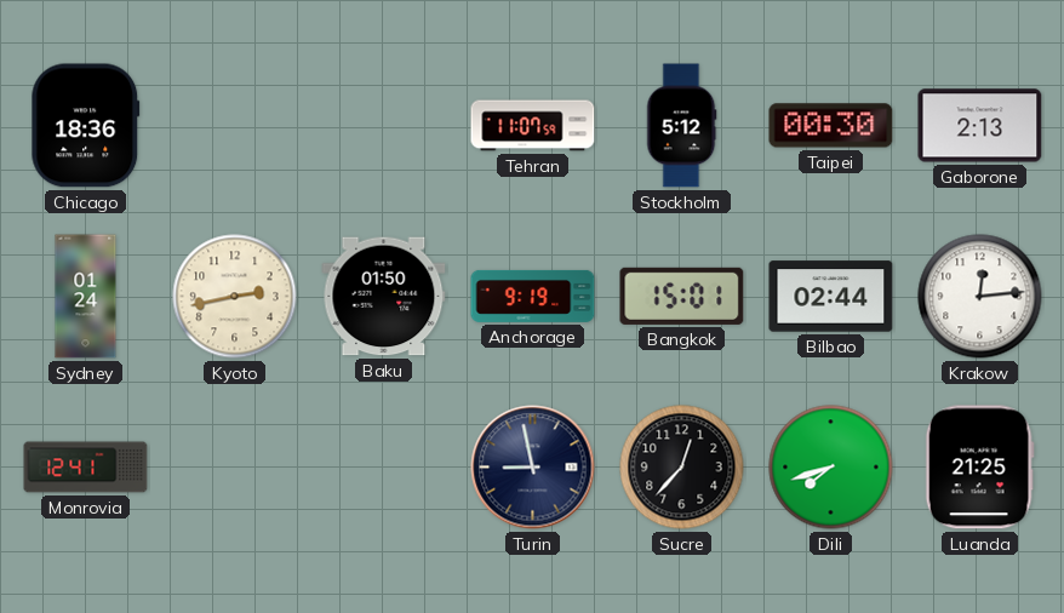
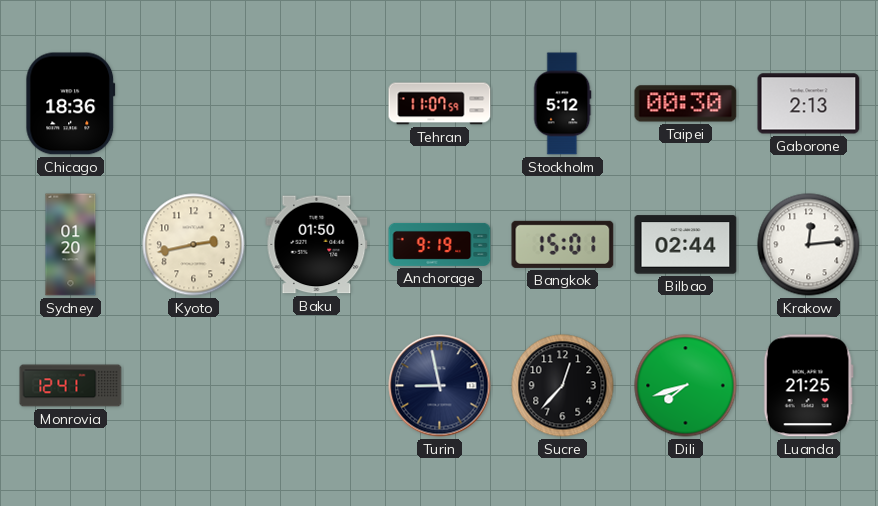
Sydney: 01:24 -> 01:20
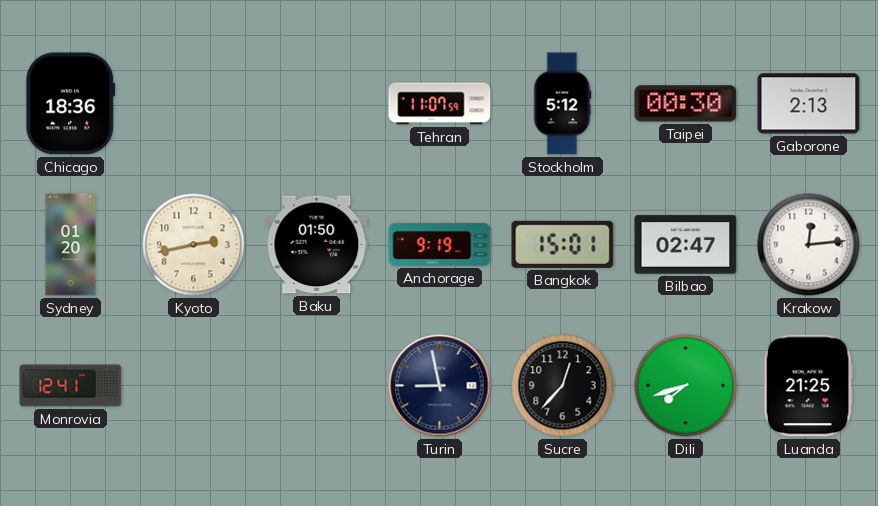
Bilbao: 02:44 -> 02:47
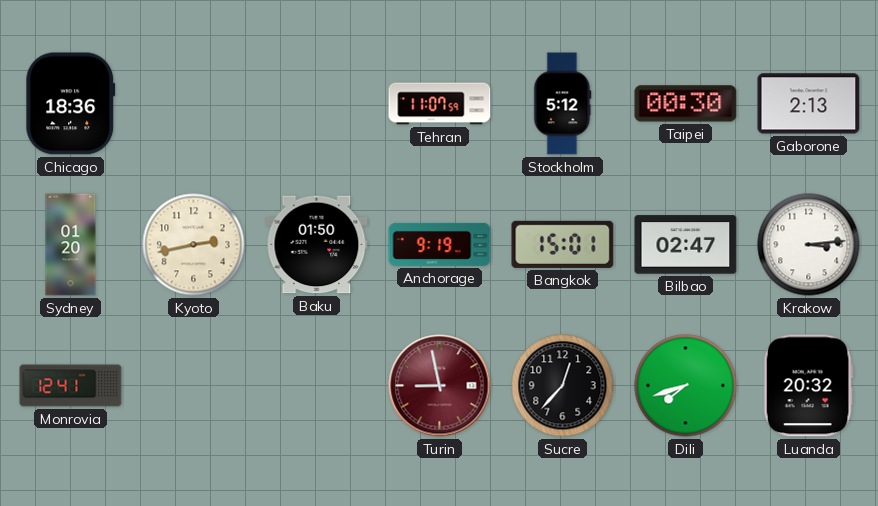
Krakow: 12:14 -> 3:14
Turin dial: navy -> burgundy
Luanda: 21:25 -> 20:32
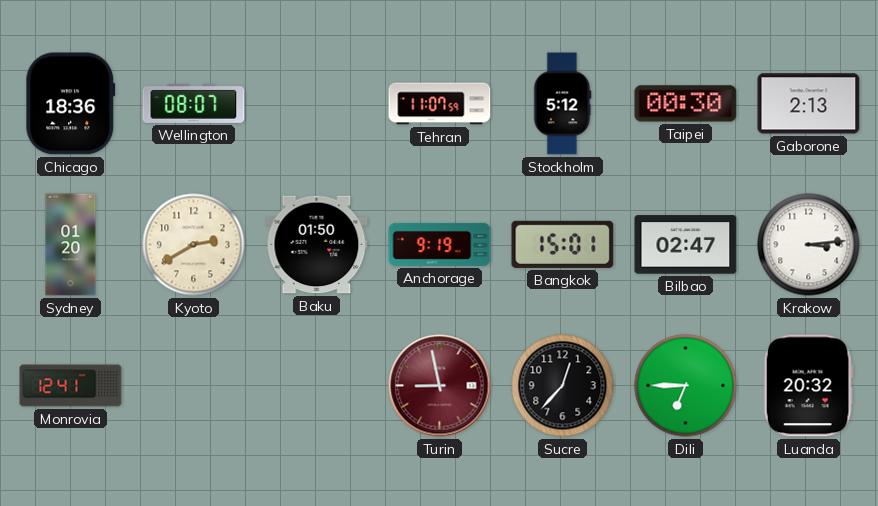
Wellington: none -> 08:07
Kyoto: 2:43 -> 2:40
Dili: 7:42 -> 6:45
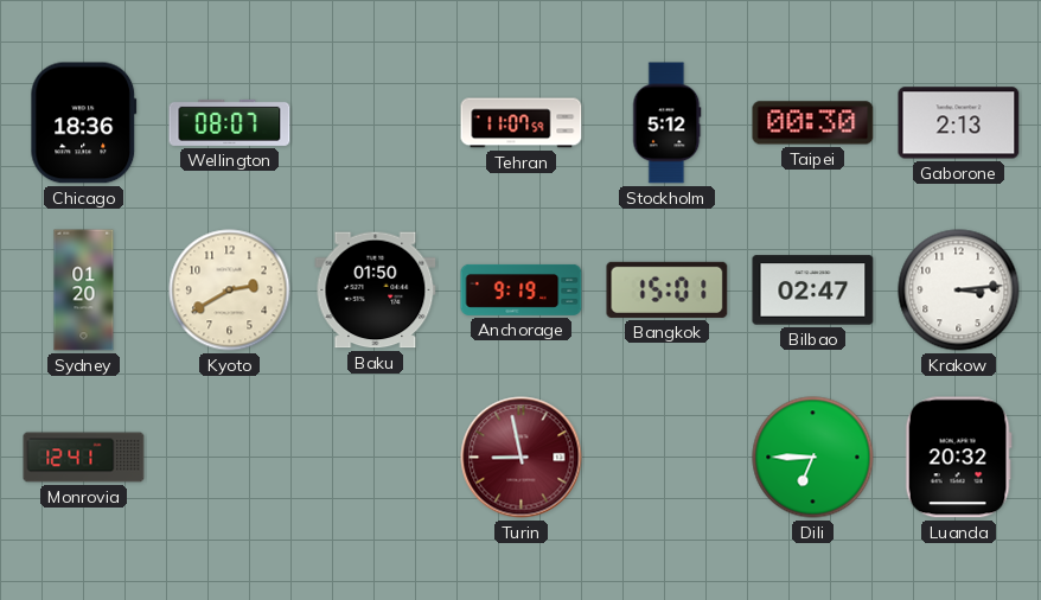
Sucre: 12:37 -> none
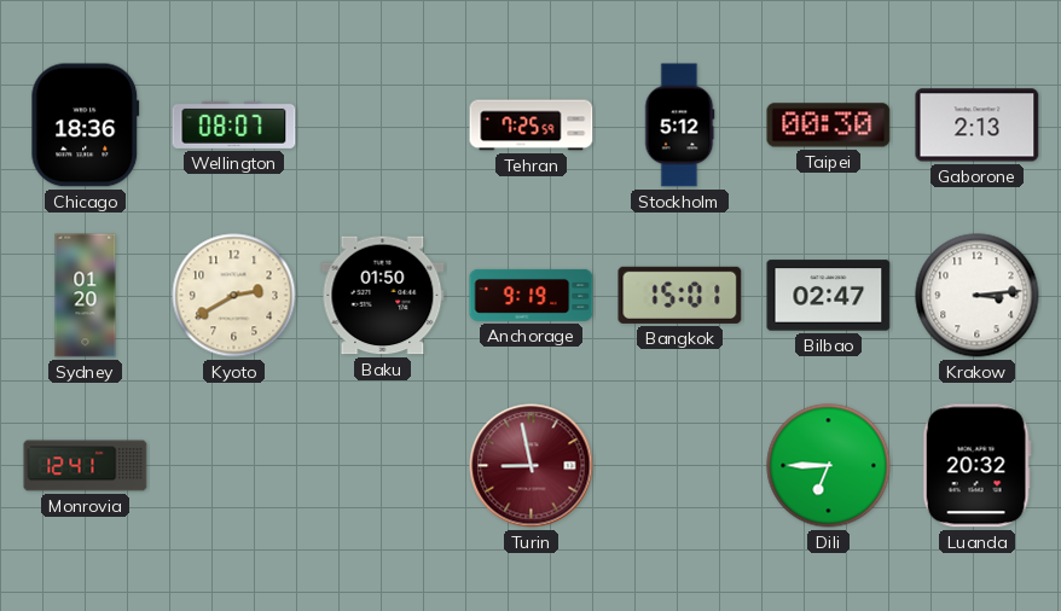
Tehran: 11:07 -> 7:25
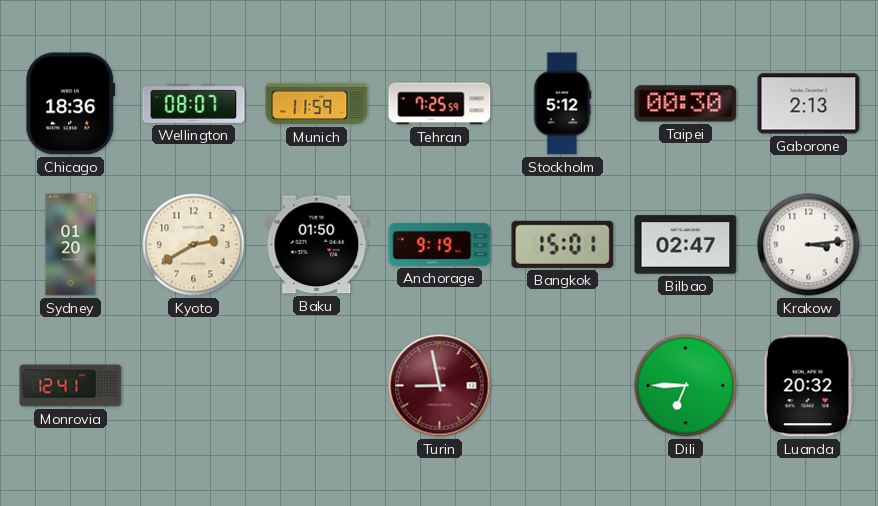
Munich: none -> 11:59
